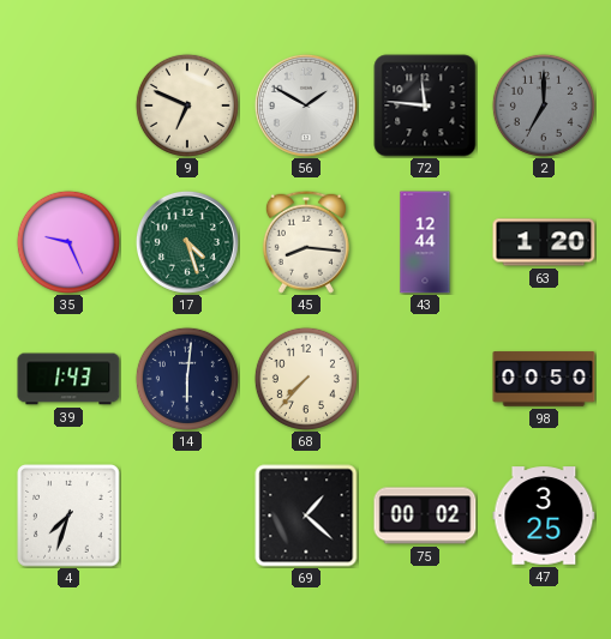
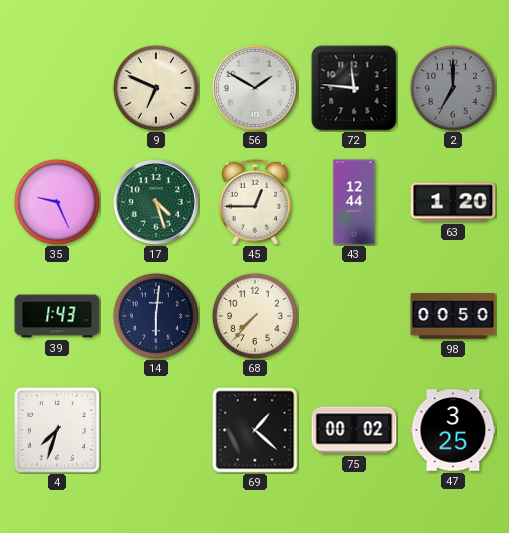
45: 8:16 -> 12:45
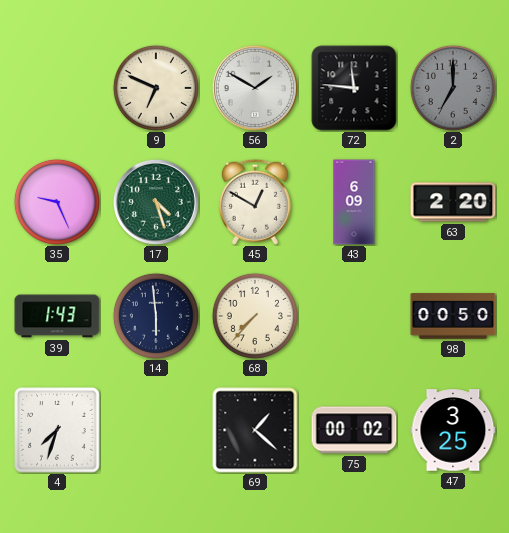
45: 12:45 -> 12:50
43: 12:44 -> 6:09
63: 1:20 -> 2:20
14: 6:01 -> 5:59
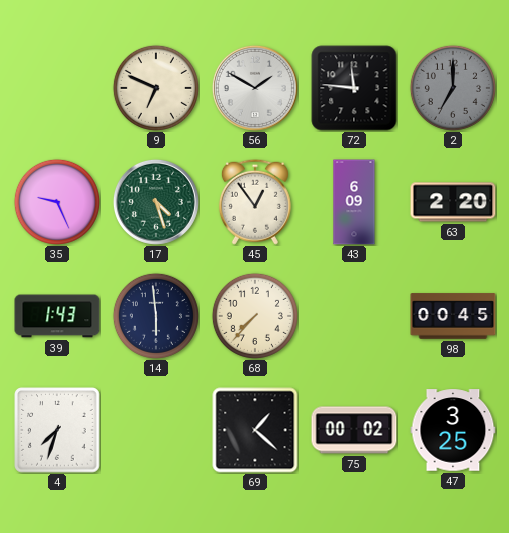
45: 12:50 -> 12:54
98: 00:50 -> 00:45
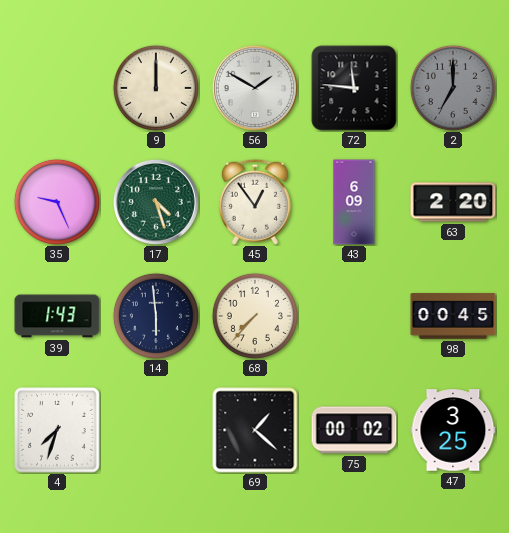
9: 6:49 -> 12:00
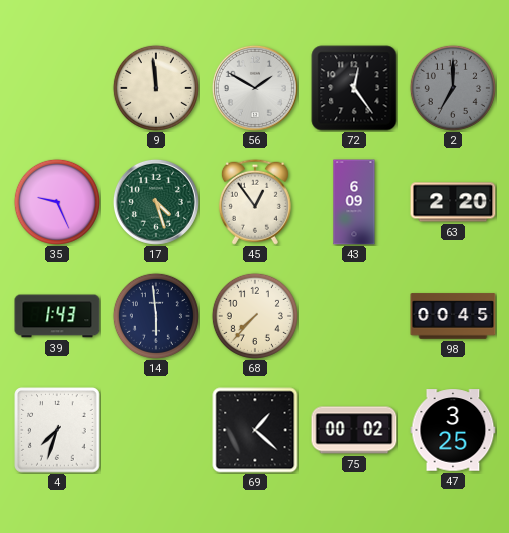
9: 12:00 -> 11:59
72: 11:46 -> 12:24
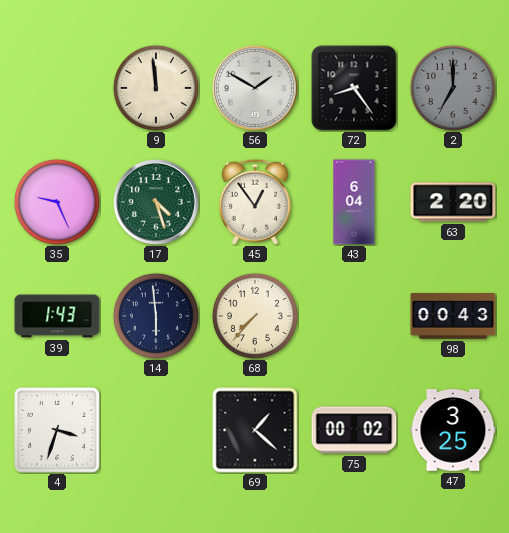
72: 12:24 -> 8:24
43: 6:09 -> 6:04
98: 00:45 -> 00:43
4: 7:33 -> 3:33
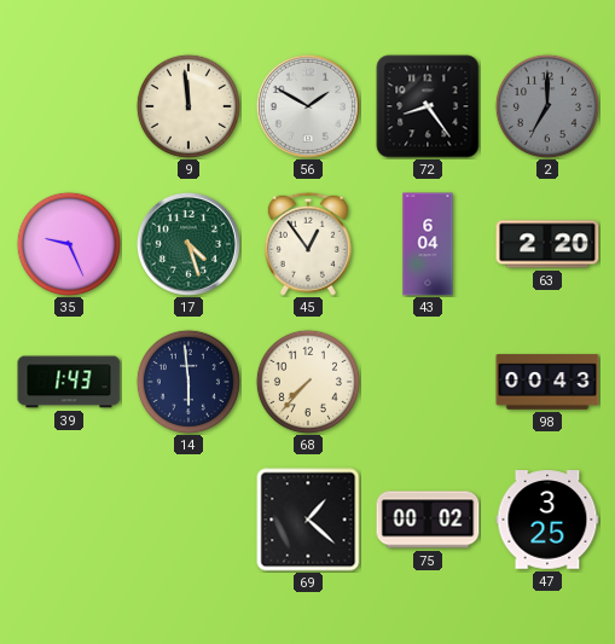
4: 3:33 -> none
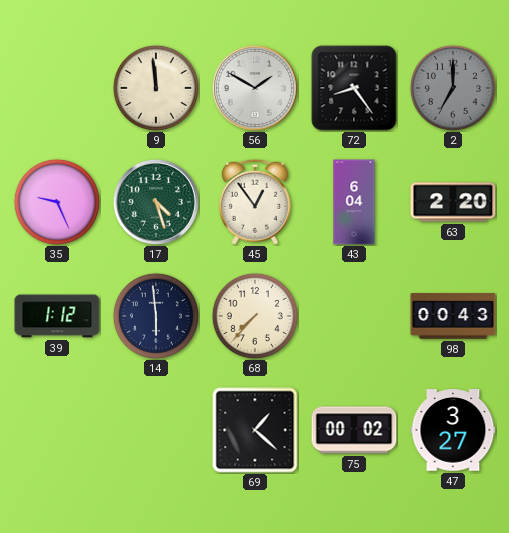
39: 1:43 -> 1:12
47: 3:25 -> 3:27
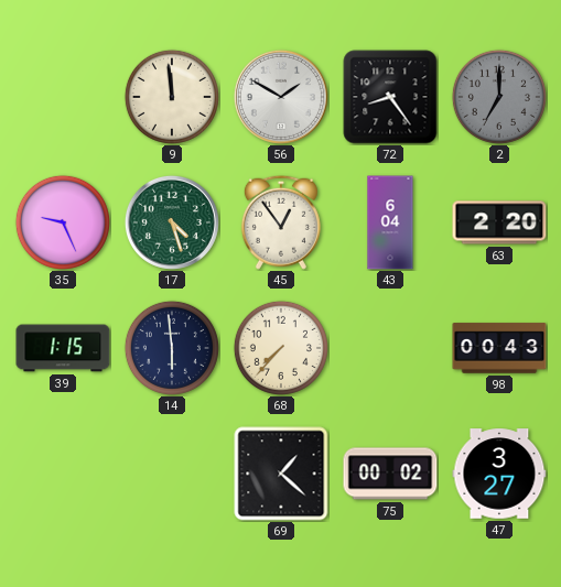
39: 1:12 -> 1:15
